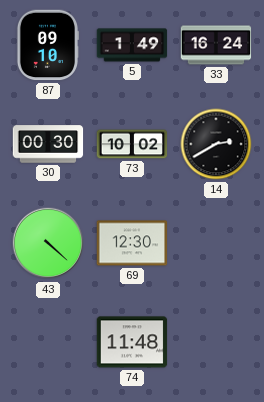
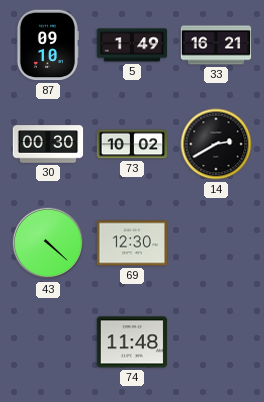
33: 16:24 -> 16:21
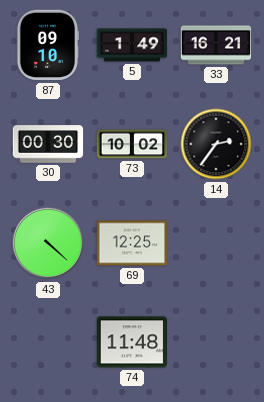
14: 2:40 -> 2:36
69: 12:30 -> 12:25
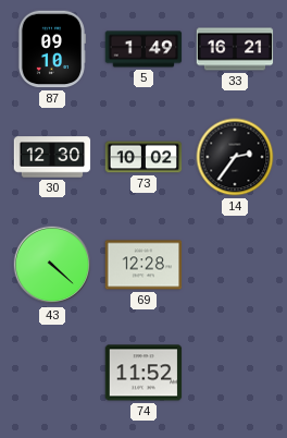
30: 00:30 -> 12:30
69: 12:25 -> 12:28
74: 11:48 -> 11:52
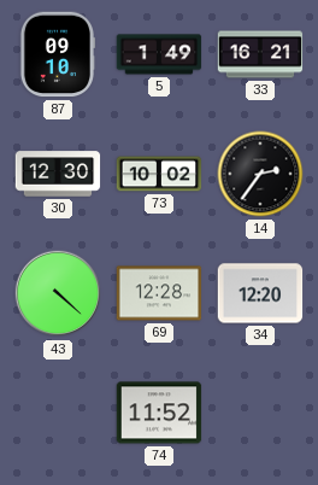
34: none -> 12:20
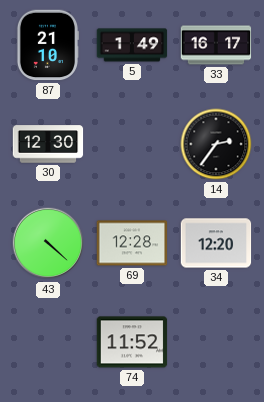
87: 09:10 -> 21:10
33: 16:21 -> 16:17
73: 10:02 -> none
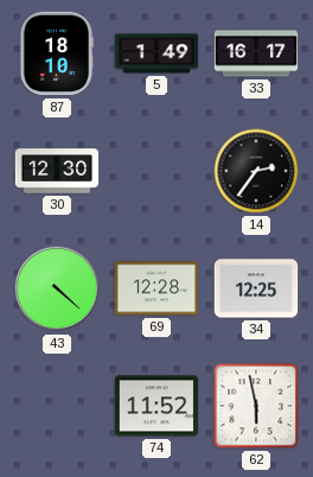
87: 21:10 -> 18:10
34: 12:20 -> 12:25
62: none -> 5:58
